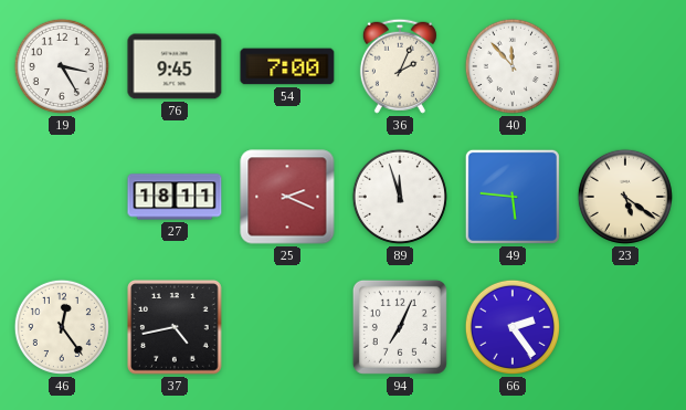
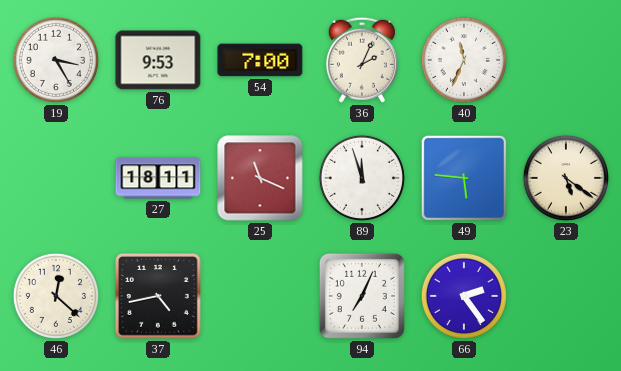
76: 9:45 -> 9:53
40: 11:53 -> 11:34
25: 2:19 -> 11:19
46: 12:24 -> 12:22
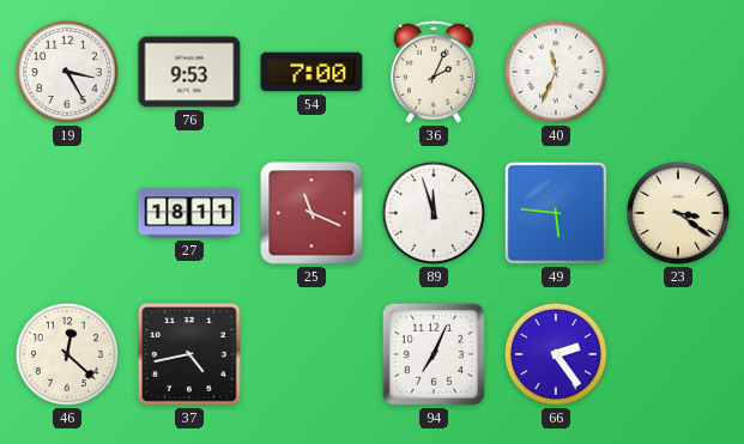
23: 5:21 -> 3:21
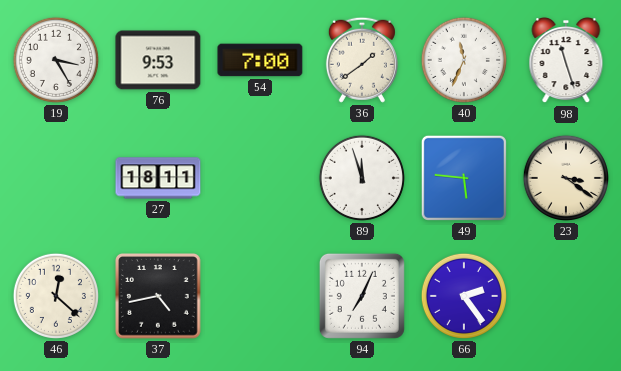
36: 2:04 -> 1:39
98: none -> 11:27
25: 11:19 -> none
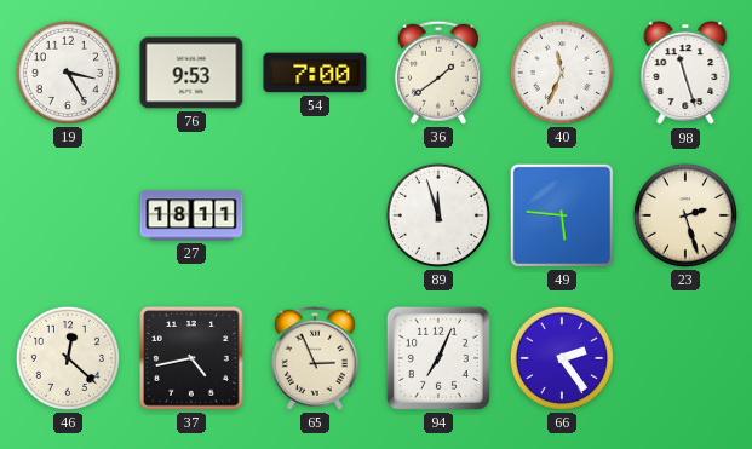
23: 3:21 -> 2:27
65: none -> 2:56
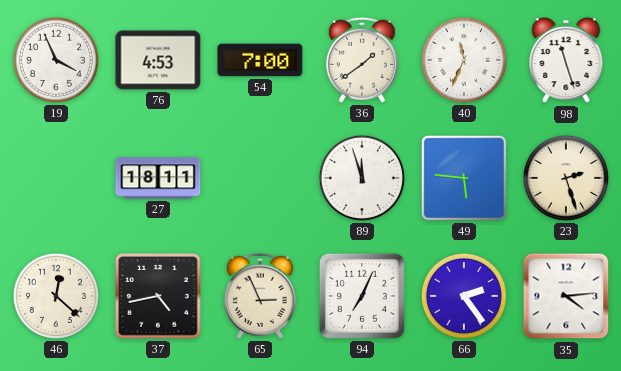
19: 3:25 -> 3:56
76: 9:53 -> 4:53
35: none -> 4:14
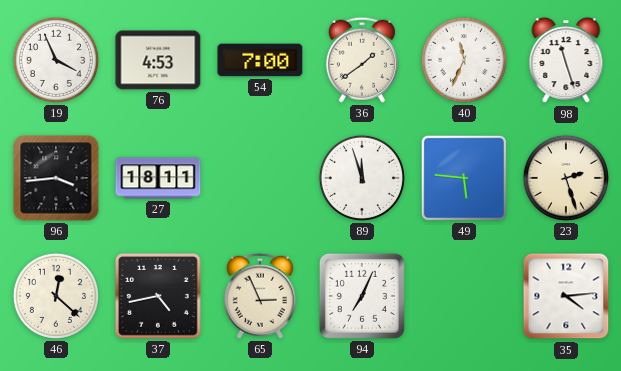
96: none -> 3:44
66: 2:24 -> none
